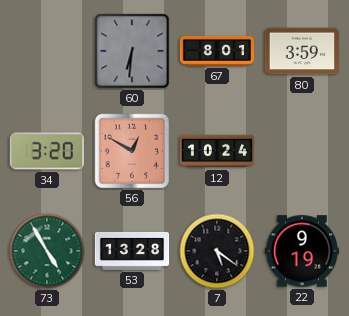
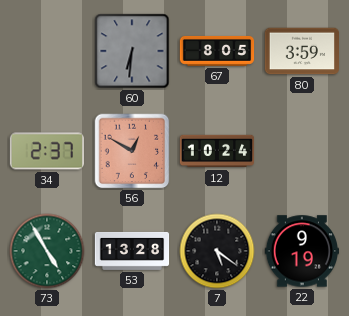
67: 8:01 -> 8:05
34: 3:20 -> 2:37
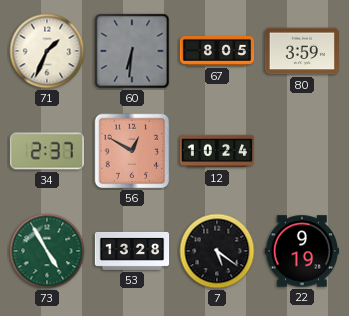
71: none -> 1:34
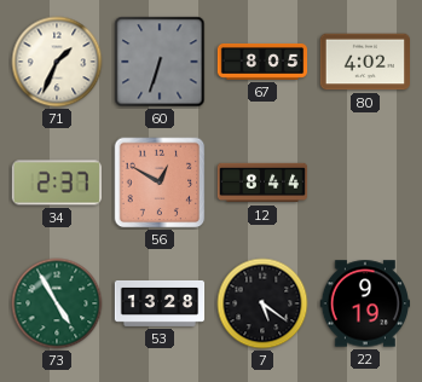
60: 6:31 -> 6:33
80: 3:59 -> 4:02
12: 10:24 -> 8:44
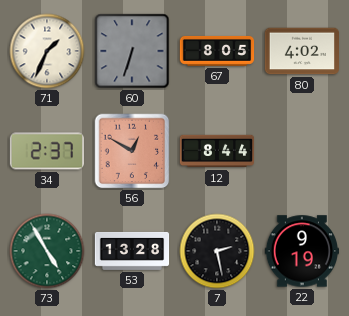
7: 5:21 -> 2:28
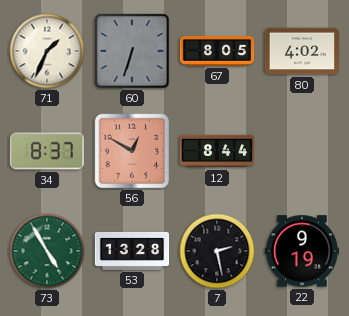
34: 2:37 -> 8:37
